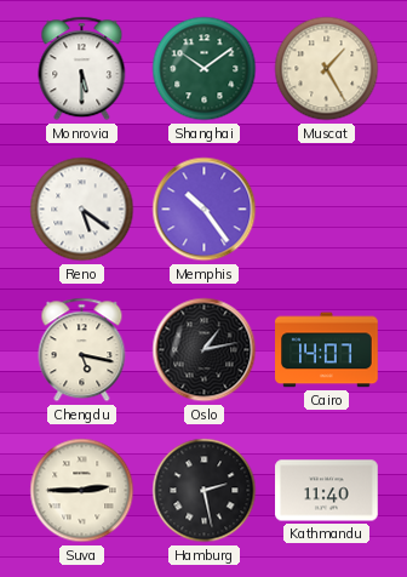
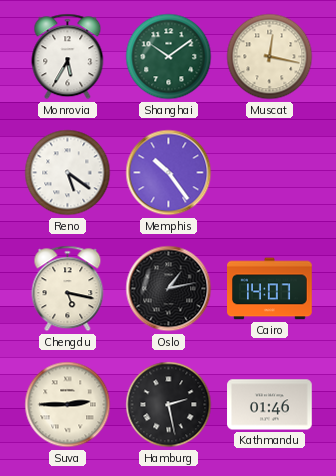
Monrovia: 5:30 -> 5:35
Muscat: 1:25 -> 12:17
Kathmandu: 11:40 -> 01:46
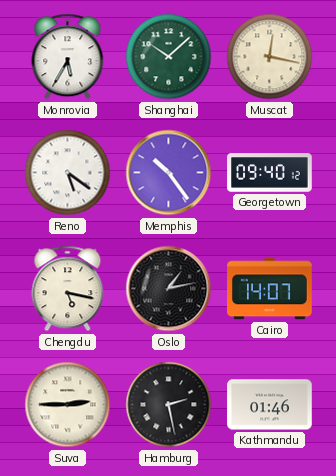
Shanghai: 10:09 -> 10:08
Georgetown: none -> 09:40
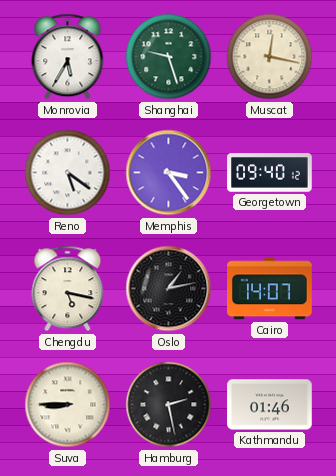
Shanghai: 10:08 -> 9:27
Memphis: 10:24 -> 3:24
Suva: 2:45 -> 8:45
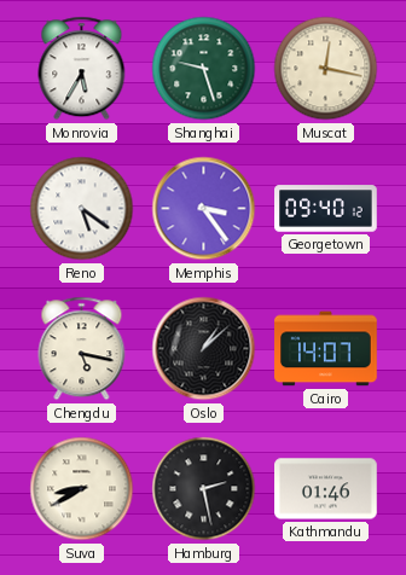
Oslo: 1:13 -> 1:08
Suva: 8:45 -> 8:40
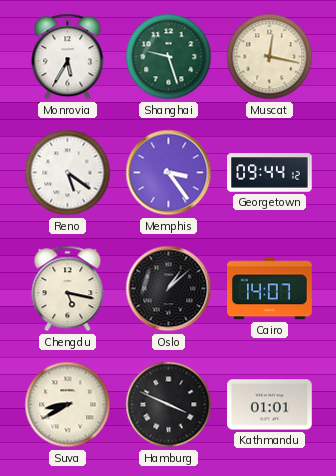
Georgetown: 09:40 -> 09:44
Hamburg: 2:28 -> 3:49
Kathmandu: 01:46 -> 01:01
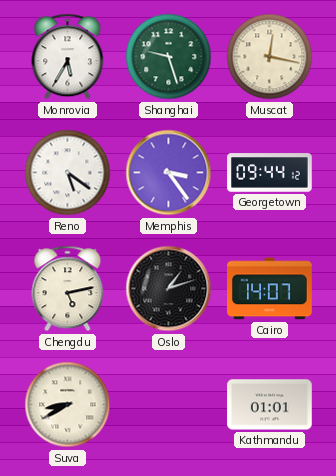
Chengdu: 5:17 -> 5:13
Oslo: 1:08 -> 1:12
Hamburg: 3:49 -> none
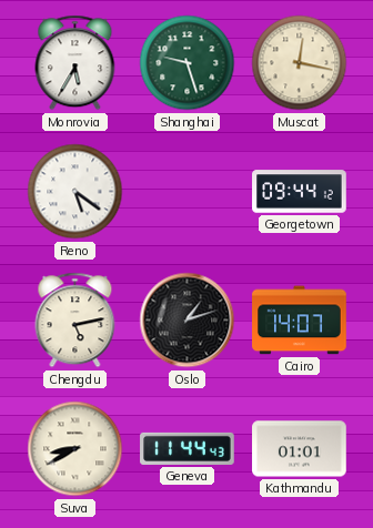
Memphis: 3:24 -> none
Geneva: none -> 11:44
